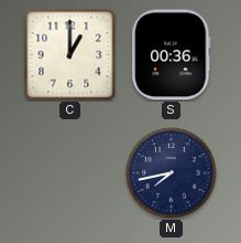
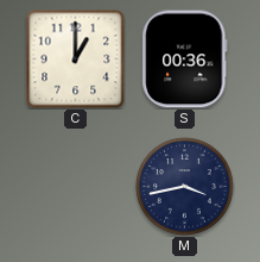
M: 7:43 -> 3:43
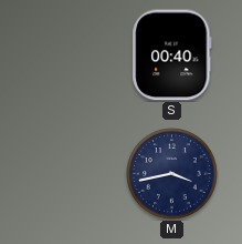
C: 1:00 -> none
S: 00:36 -> 00:40
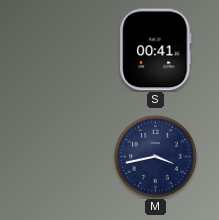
S: 00:40 -> 00:41
